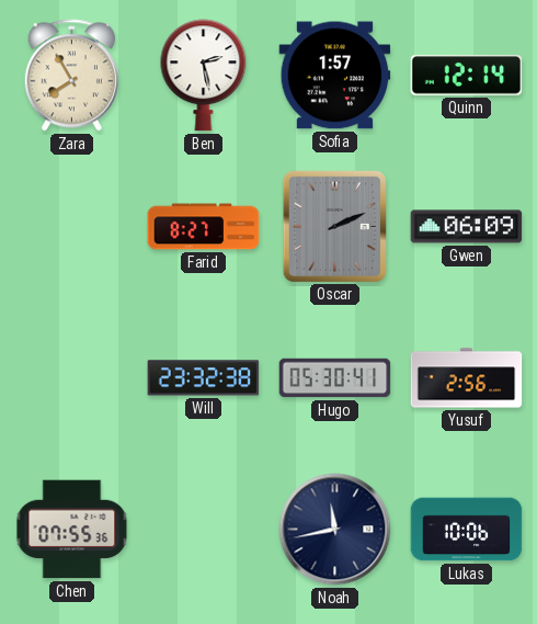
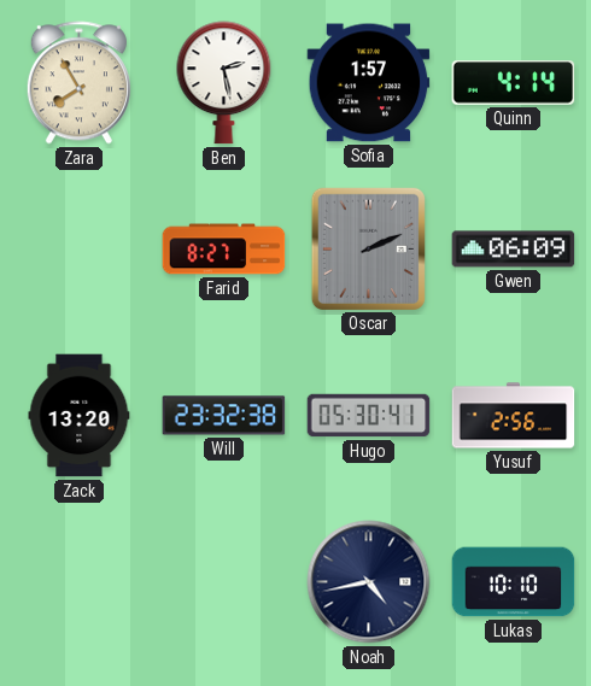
Quinn: 12:14 -> 4:14
Zack: none -> 13:20
Chen: 07:55 -> none
Noah: 11:43 -> 4:43
Lukas: 10:06 -> 10:10
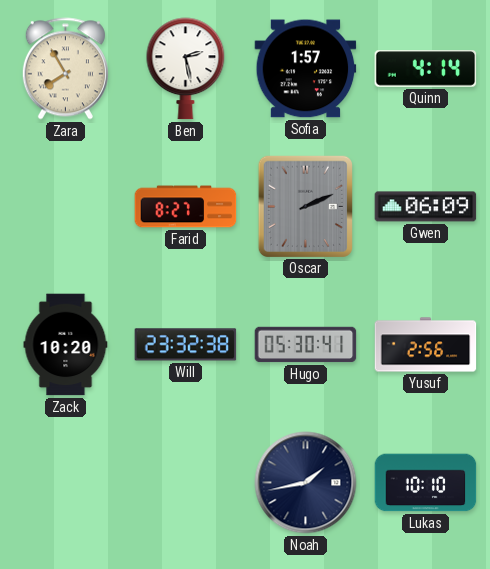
Zack: 13:20 -> 10:20
Noah: 4:43 -> 1:43
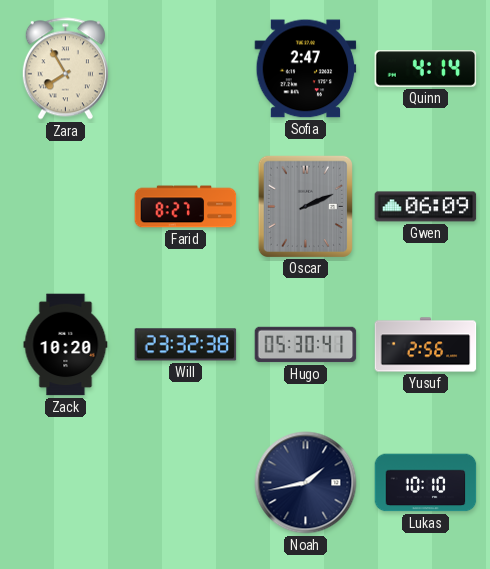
Ben: 2:28 -> none
Sofia: 1:57 -> 2:47
